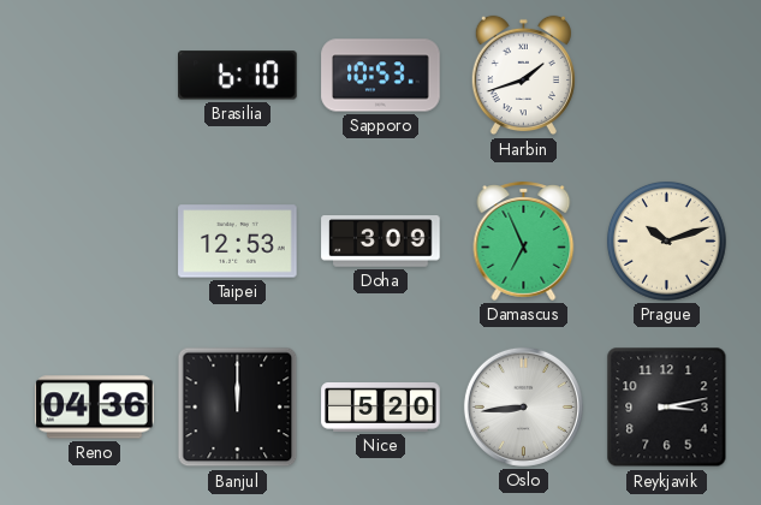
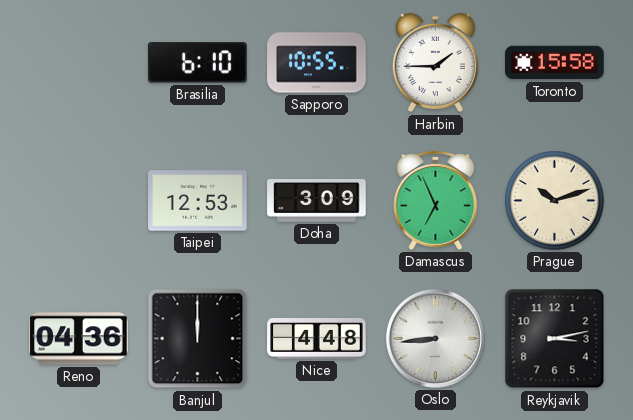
Sapporo: 10:53 -> 10:55
Harbin: 1:42 -> 1:45
Toronto: none -> 15:58
Nice: 5:20 -> 4:48
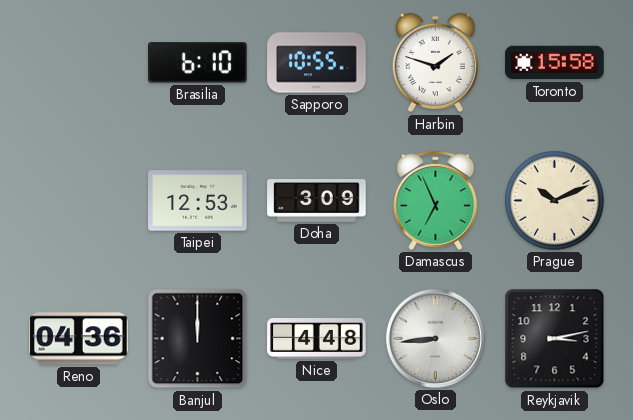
Harbin: 1:45 -> 1:48
Prague: 10:12 -> 10:11
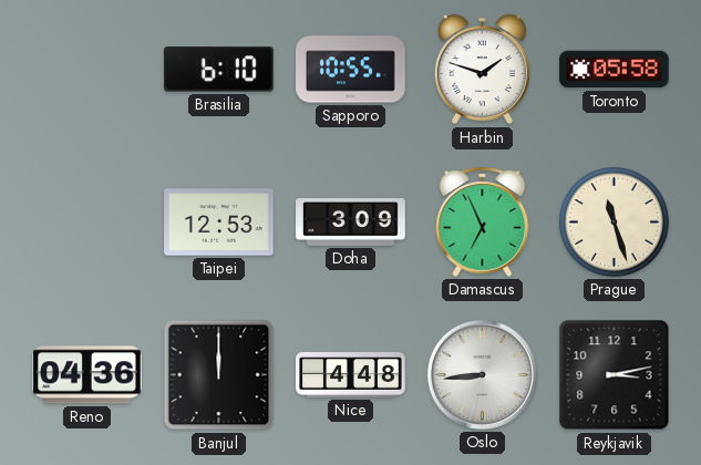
Toronto: 15:58 -> 05:58
Prague: 10:11 -> 11:27
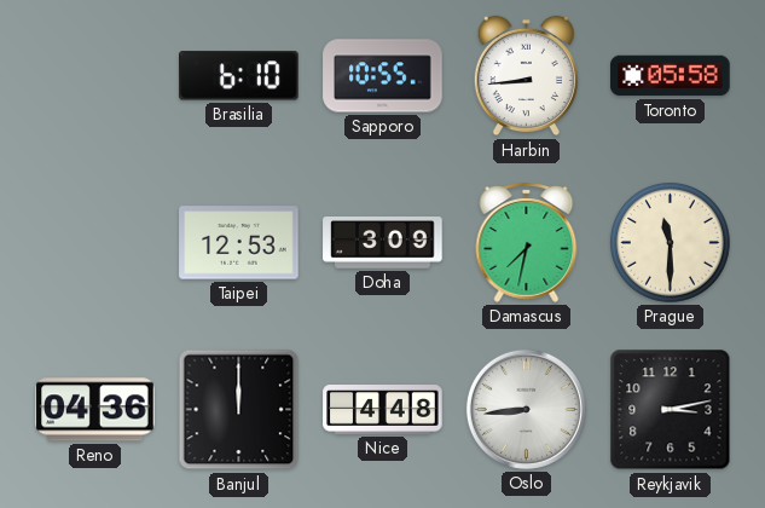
Harbin: 1:48 -> 8:44
Damascus: 6:56 -> 7:32
Prague: 11:27 -> 11:30
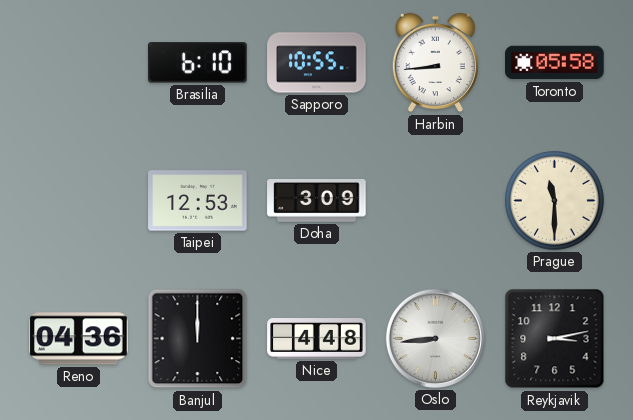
Damascus: 7:32 -> none
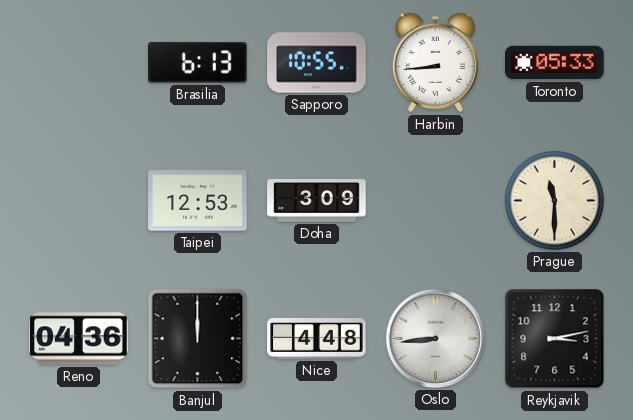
Brasilia: 6:10 -> 6:13
Toronto: 05:58 -> 05:33
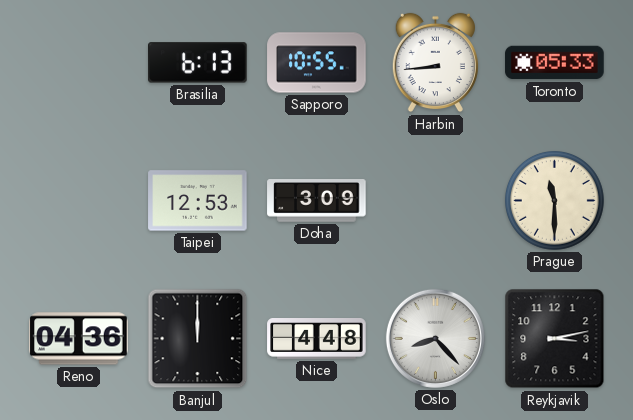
Oslo: 8:44 -> 8:23
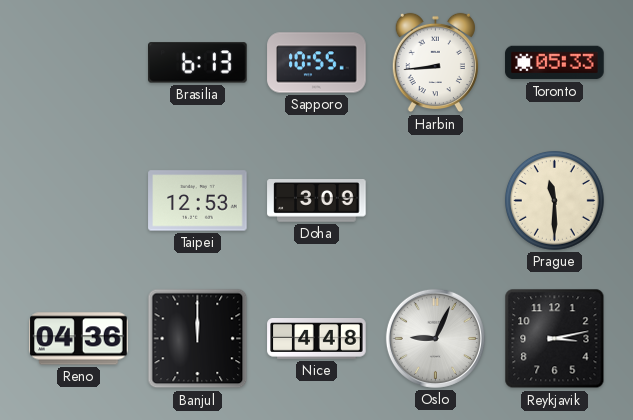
Oslo: 8:23 -> 9:04
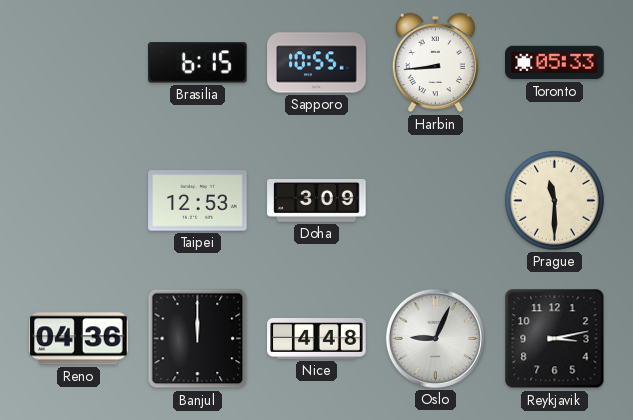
Brasilia: 6:13 -> 6:15
